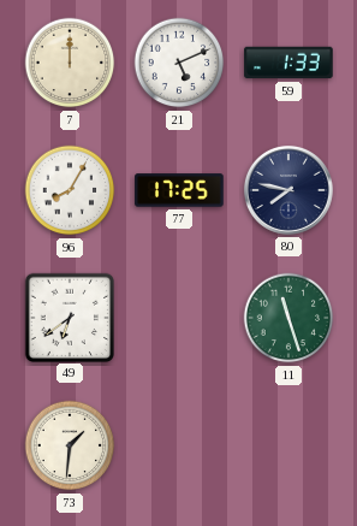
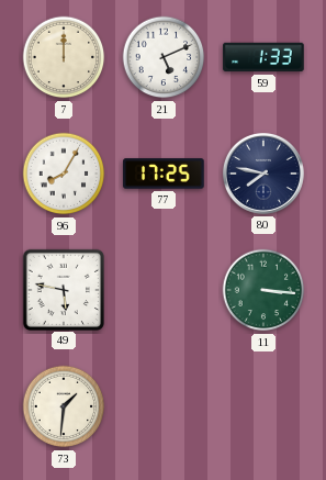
49: 6:39 -> 5:47
11: 11:27 -> 3:16
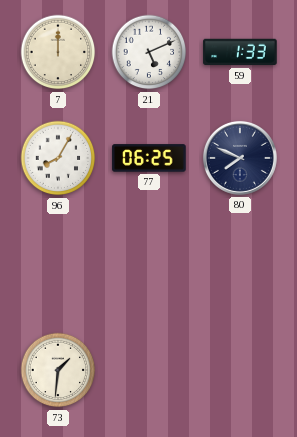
77: 17:25 -> 06:25
80: 7:47 -> 7:49
49: 5:47 -> none
11: 3:16 -> none
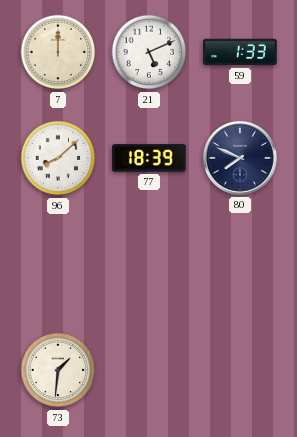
96: 8:05 -> 8:08
77: 06:25 -> 18:39
